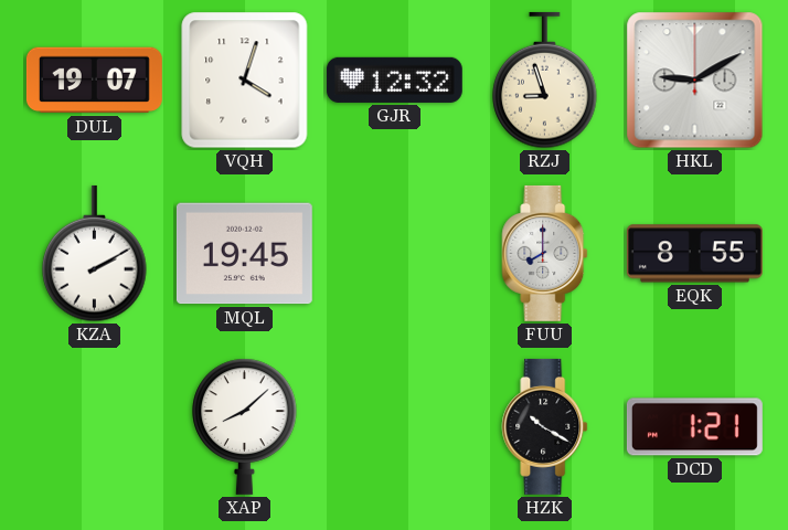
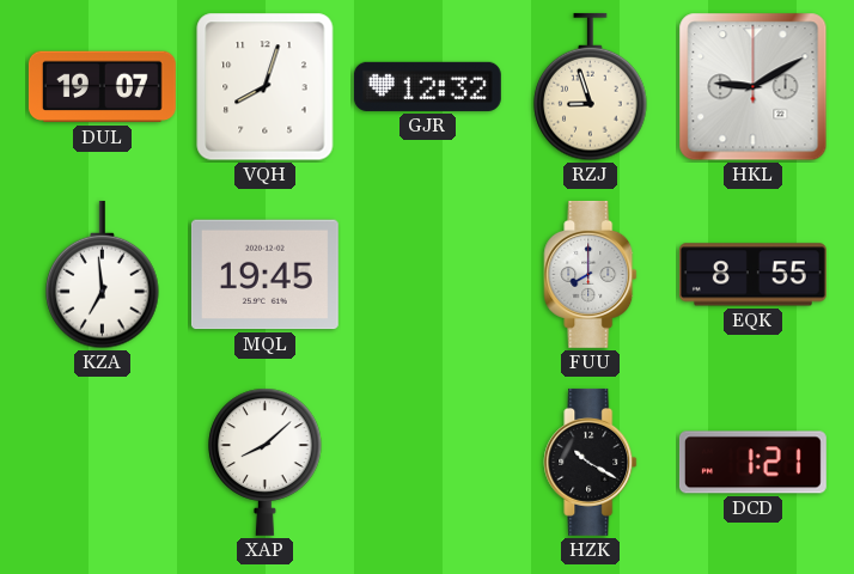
VQH: 4:03 -> 8:03
KZA: 2:10 -> 6:59
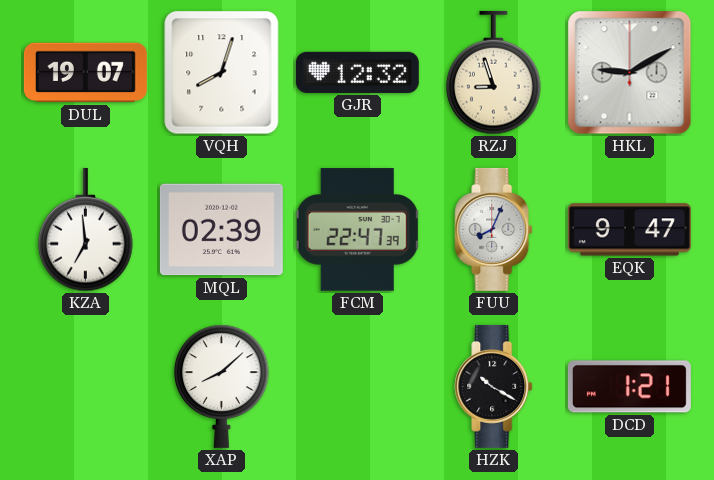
MQL: 19:45 -> 02:39
FCM: none -> 22:47
FUU: 8:00 -> 8:04
EQK: 8:55 -> 9:47
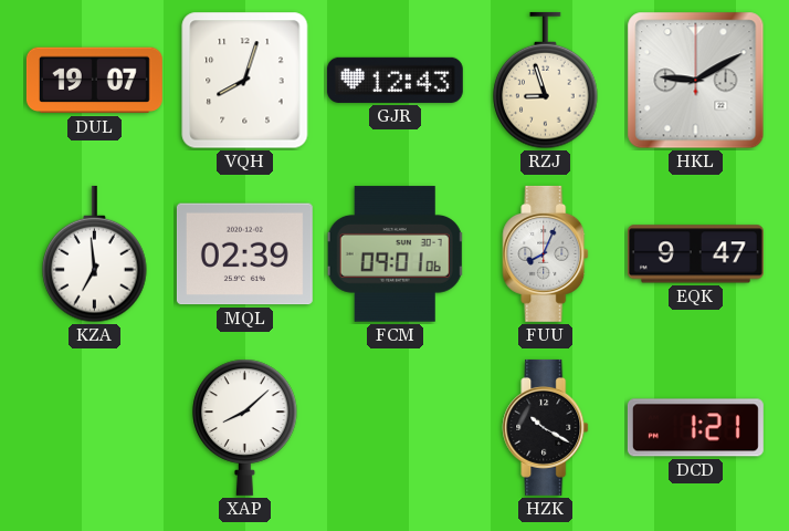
GJR: 12:32 -> 12:43
FCM: 22:47 -> 09:01
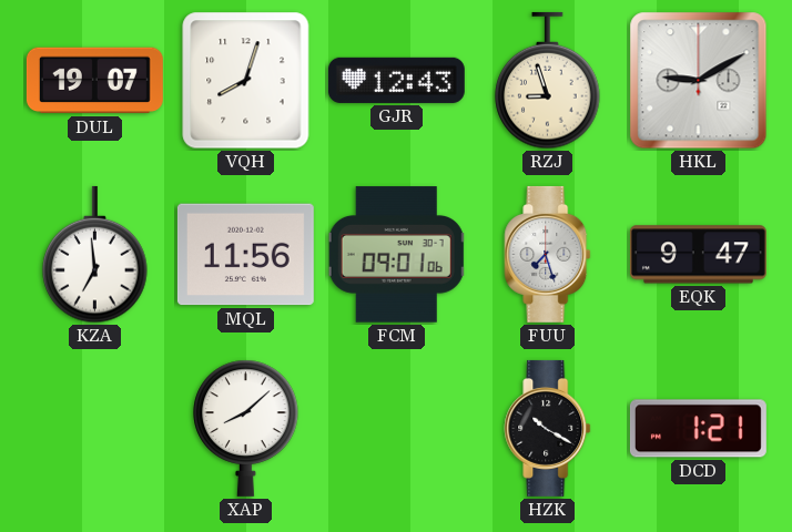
MQL: 02:39 -> 11:56
FUU: 8:04 -> 7:27
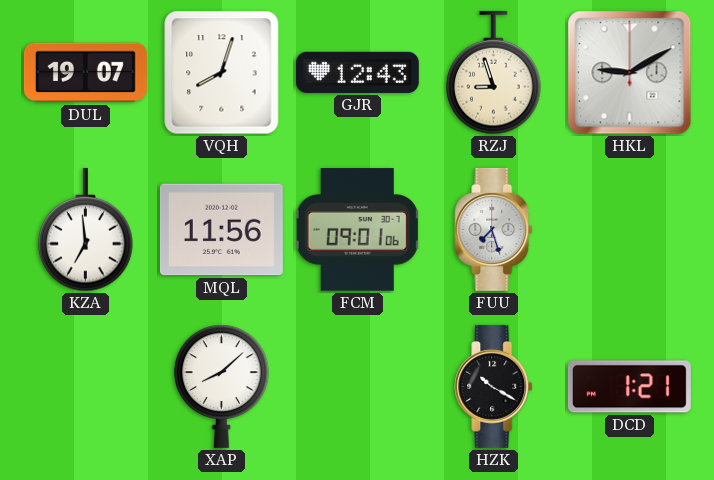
EQK: 9:47 -> none
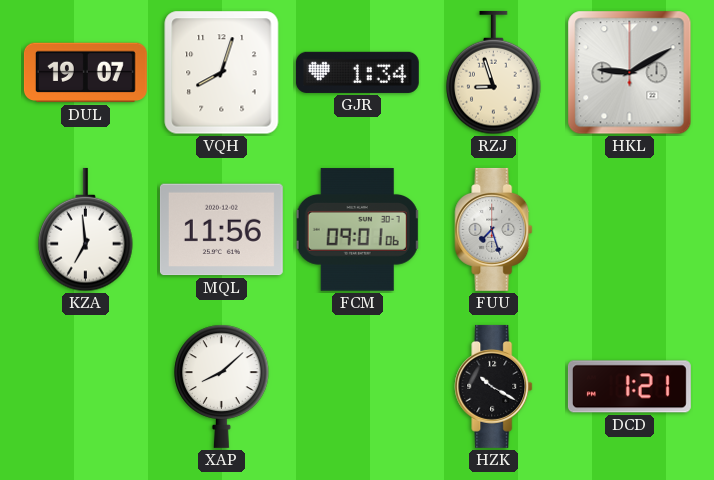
GJR: 12:43 -> 1:34
